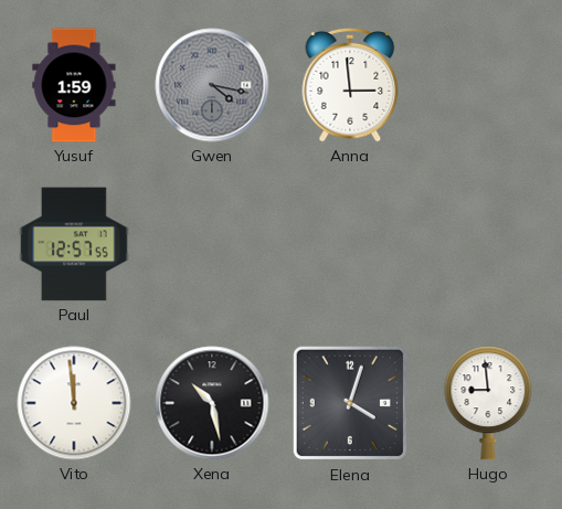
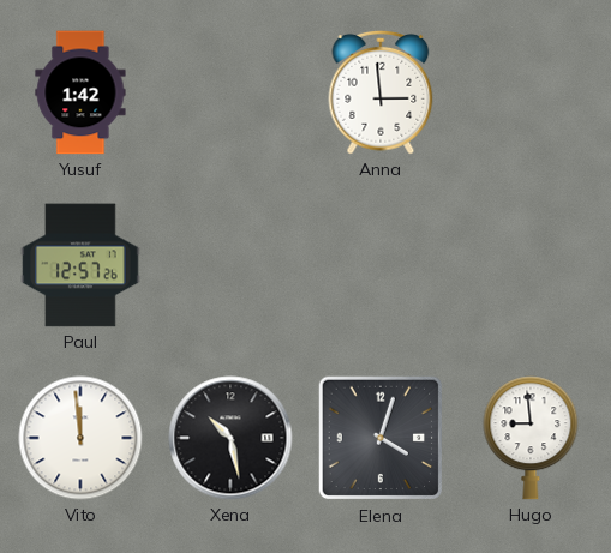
Yusuf: 1:59 -> 1:42
Gwen: 4:17 -> none
Paul: 12:57:55 -> 12:57:26
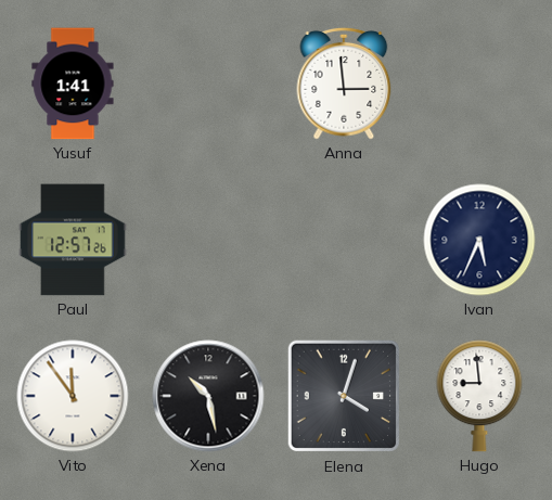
Yusuf: 1:42 -> 1:41
Ivan: none -> 5:34
Vito: 11:59 -> 11:54
